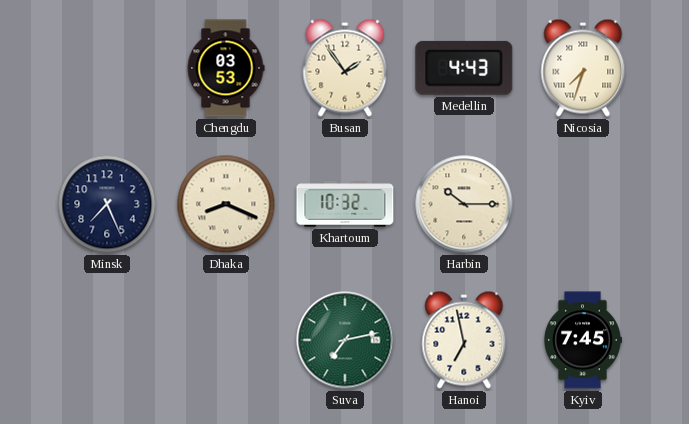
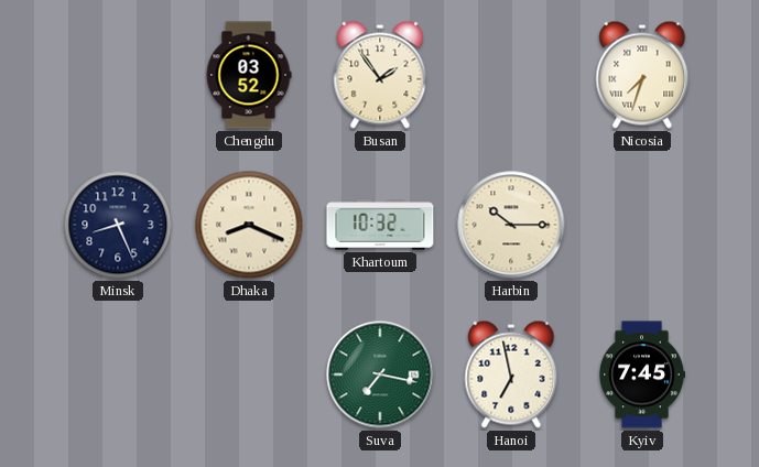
Chengdu: 03:53 -> 03:52
Medellin: 4:43 -> none
Minsk: 7:26 -> 8:26
Suva: 7:13 -> 7:17
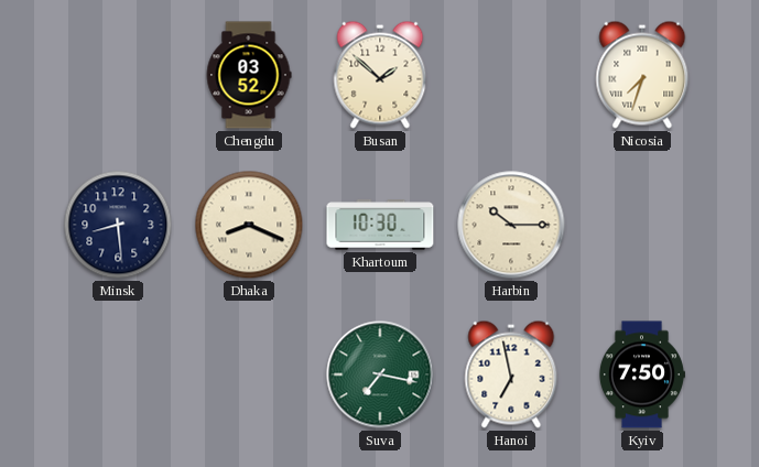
Busan: 1:54 -> 1:52
Minsk: 8:26 -> 8:29
Khartoum: 10:32 -> 10:30
Kyiv: 7:45 -> 7:50
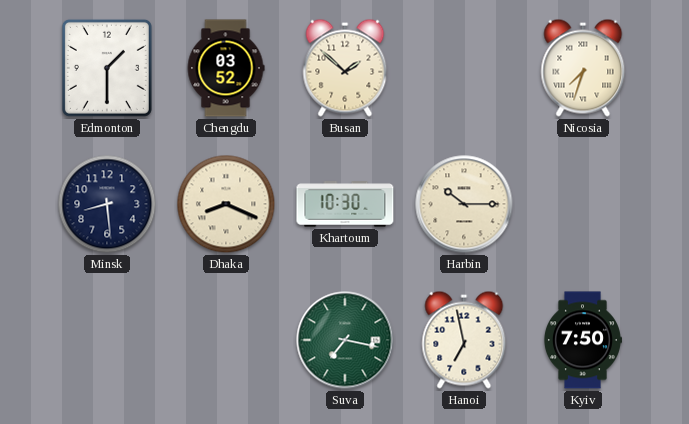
Edmonton: none -> 1:30
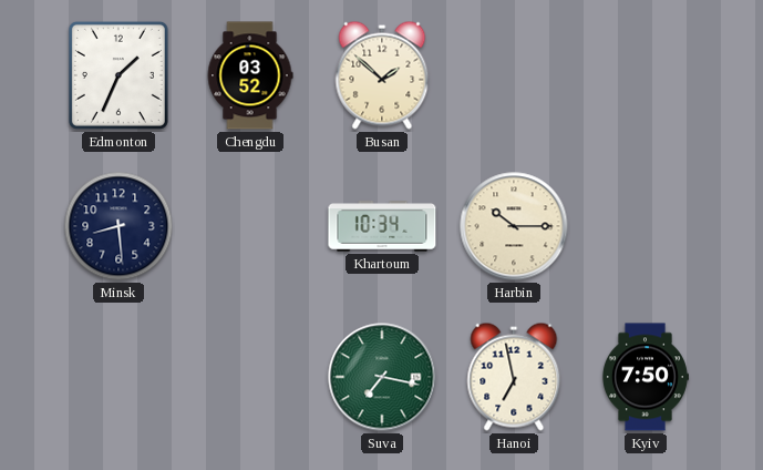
Edmonton: 1:30 -> 1:34
Nicosia: 7:33 -> none
Dhaka: 8:19 -> none
Khartoum: 10:30 -> 10:34
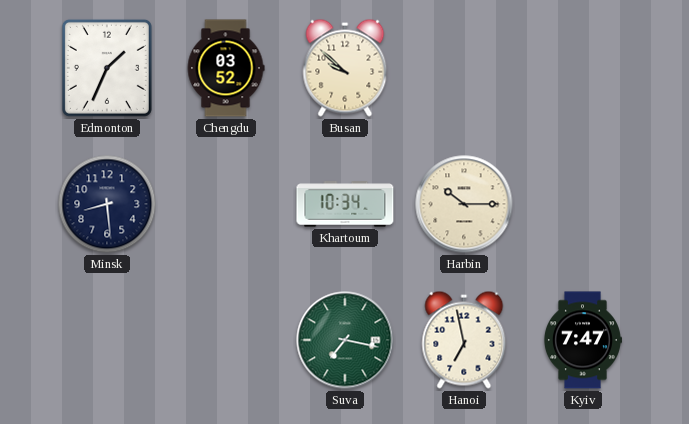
Busan: 1:52 -> 9:52
Kyiv: 7:50 -> 7:47
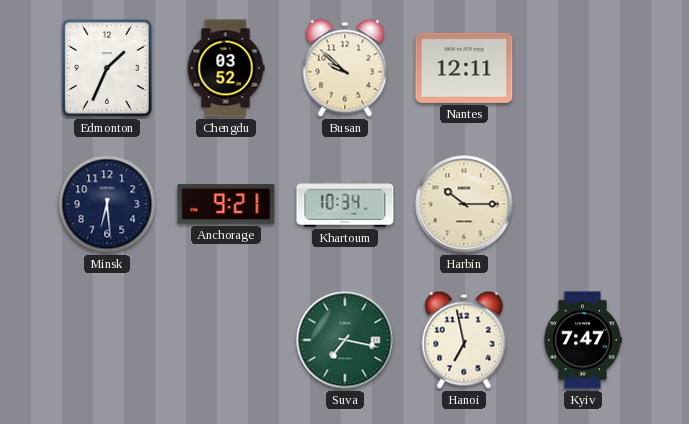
Nantes: none -> 12:11
Minsk: 8:29 -> 6:29
Anchorage: none -> 9:21
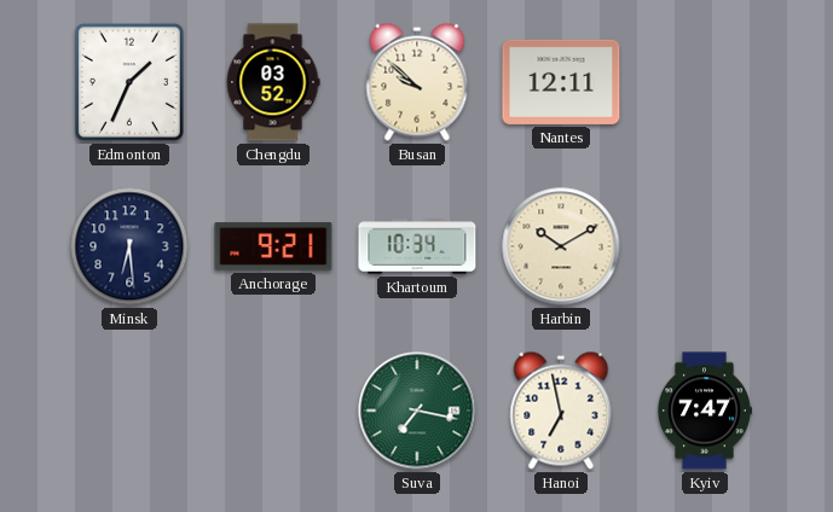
Harbin: 10:15 -> 10:10
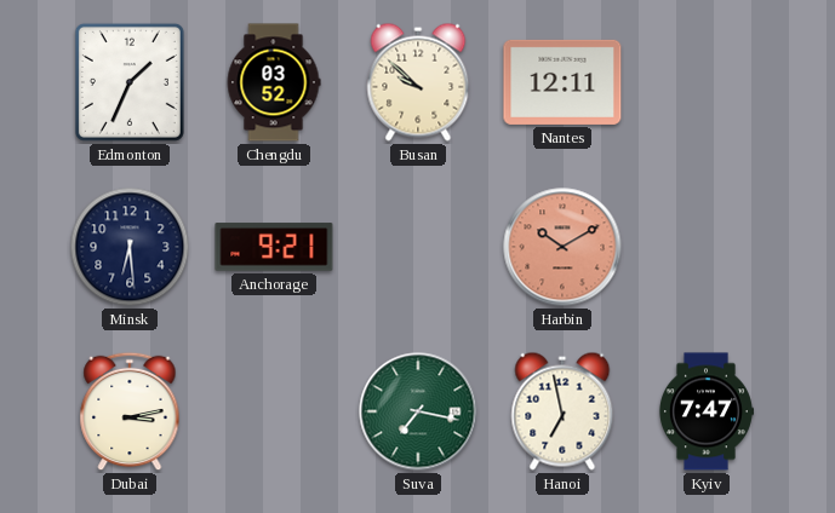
Khartoum: 10:34 -> none
Harbin dial: cream -> salmon
Dubai: none -> 3:13
